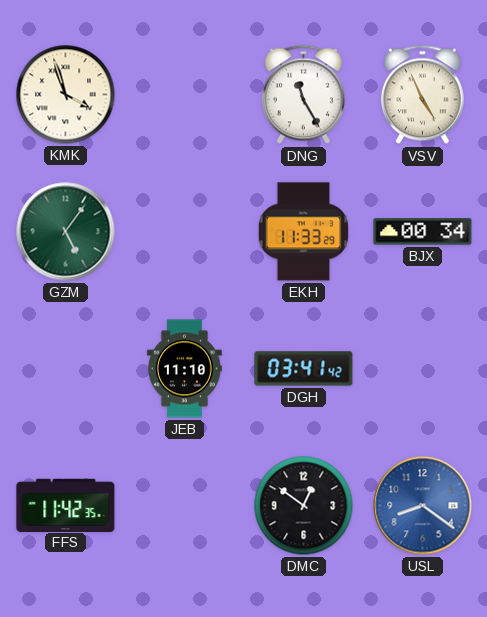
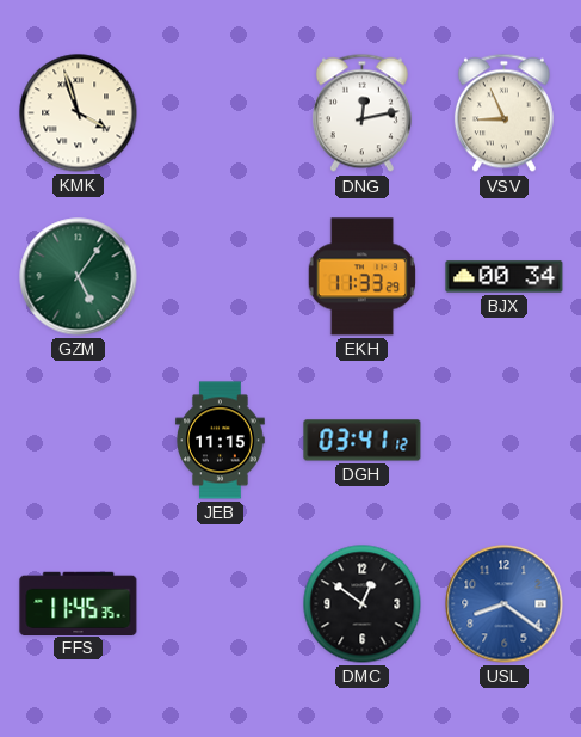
DNG: 11:25 -> 12:13
VSV: 4:56 -> 8:56
JEB: 11:10 -> 11:15
DGH: 03:41:42 -> 03:41:12
FFS: 11:42 -> 11:45
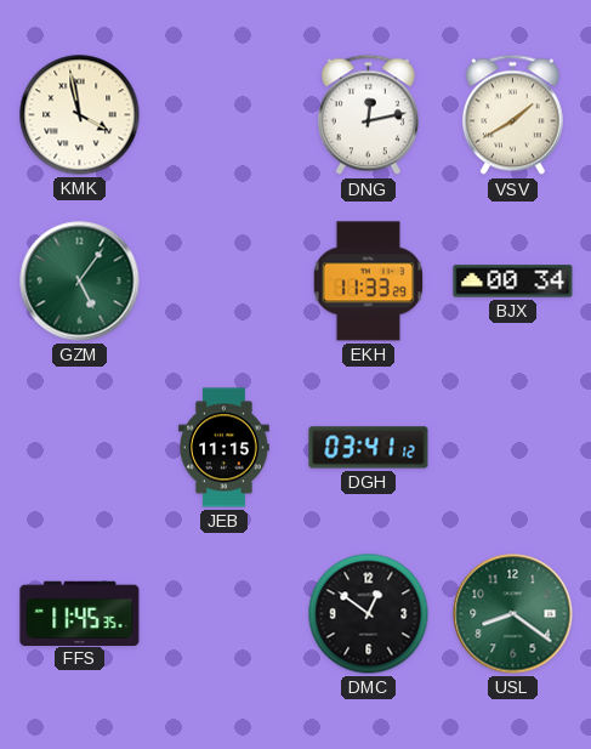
KMK: 3:57 -> 3:58
VSV: 8:56 -> 1:40
USL dial: blue -> green
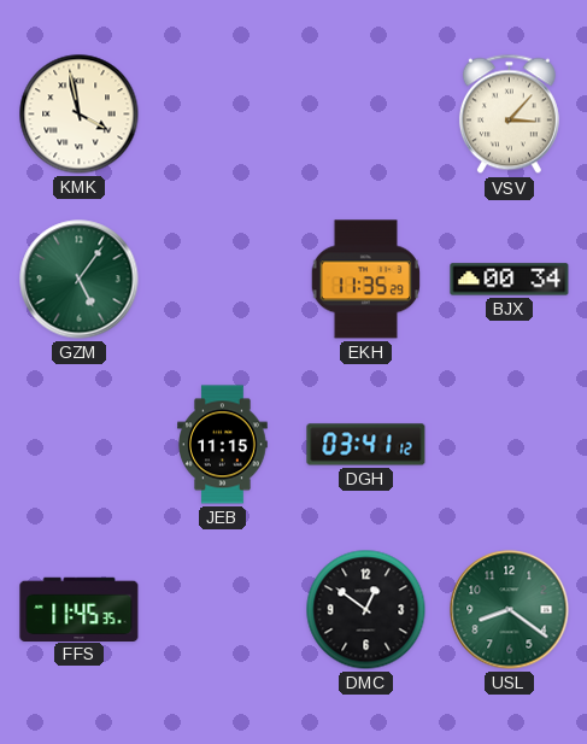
DNG: 12:13 -> none
VSV: 1:40 -> 3:07
EKH: 11:33 -> 11:35
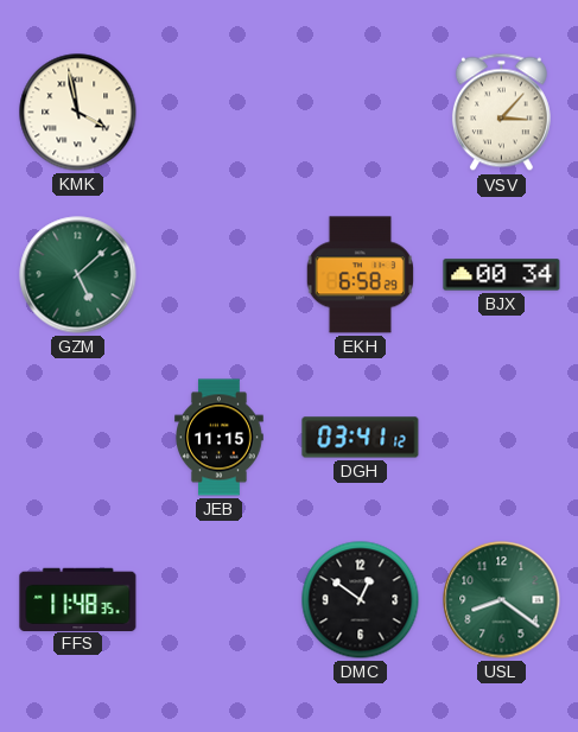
GZM: 5:06 -> 5:08
EKH: 11:35 -> 6:58
FFS: 11:45 -> 11:48
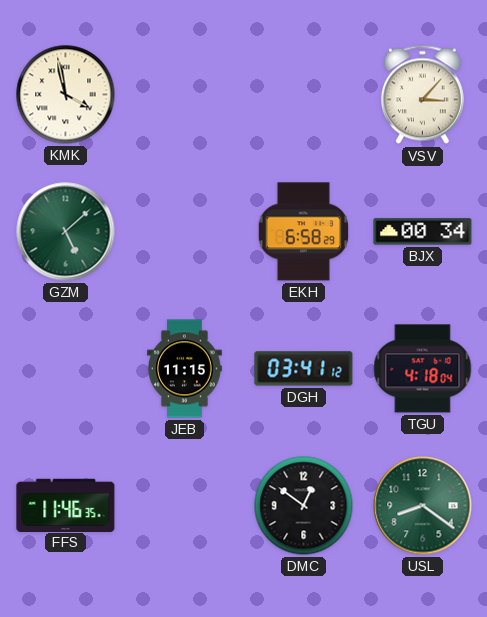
TGU: none -> 4:18
FFS: 11:48 -> 11:46
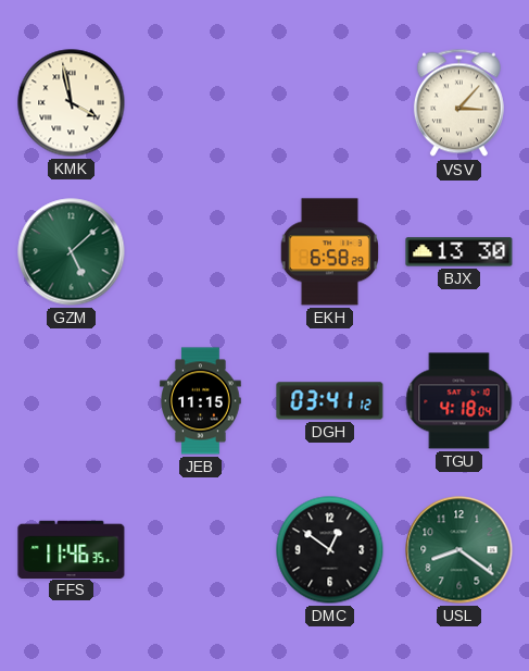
BJX: 00:34 -> 13:30
